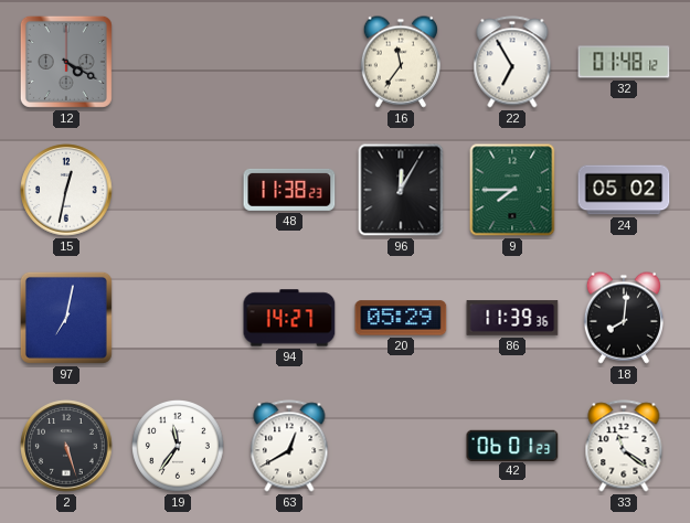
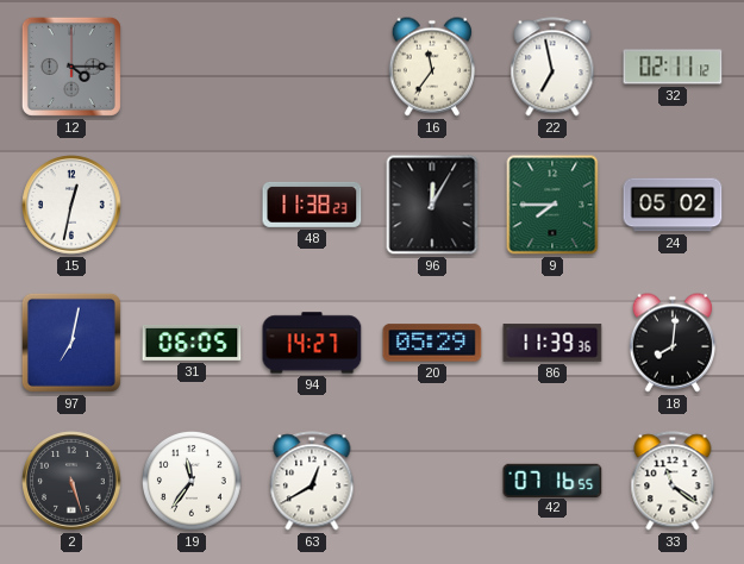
12: 4:20 -> 4:15
22: 6:55 -> 6:58
32: 01:48 -> 02:11
31: none -> 06:05
42: 06:01 -> 07:16
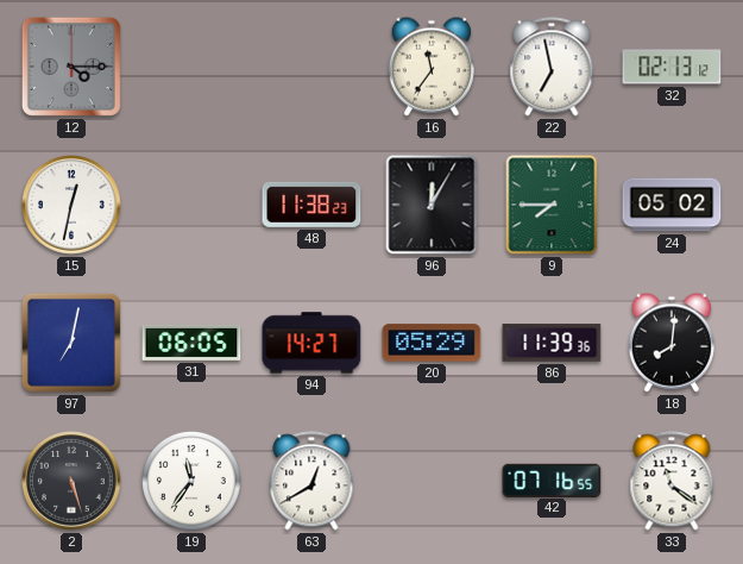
32: 02:11 -> 02:13
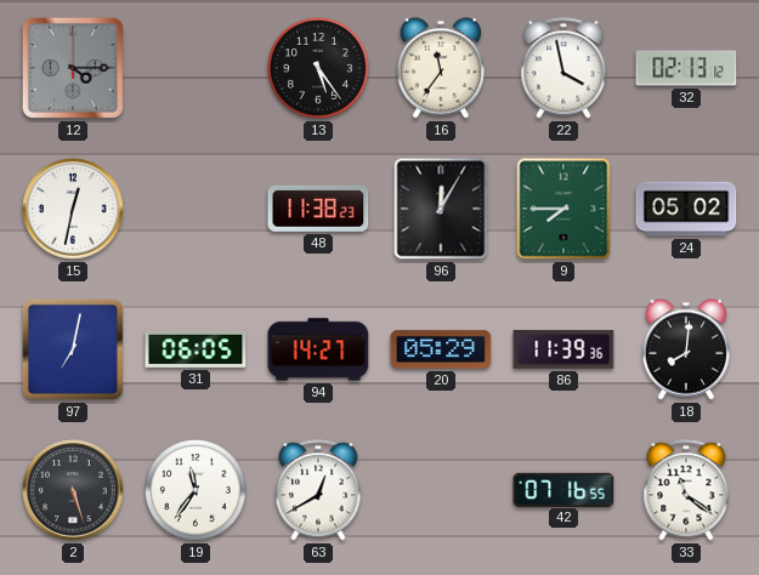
13: none -> 5:24
22: 6:58 -> 3:58
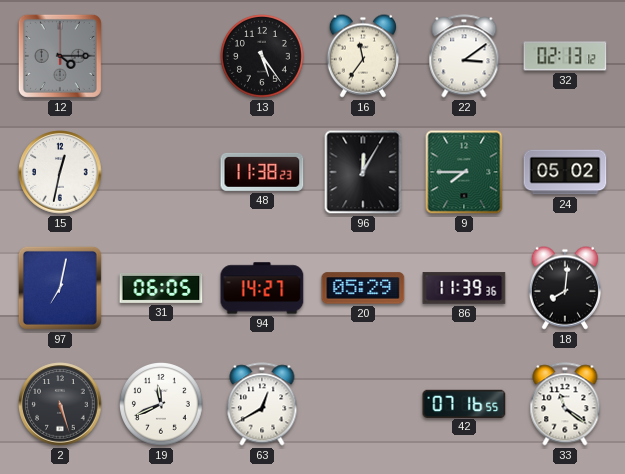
22: 3:58 -> 3:09
19: 11:36 -> 11:41
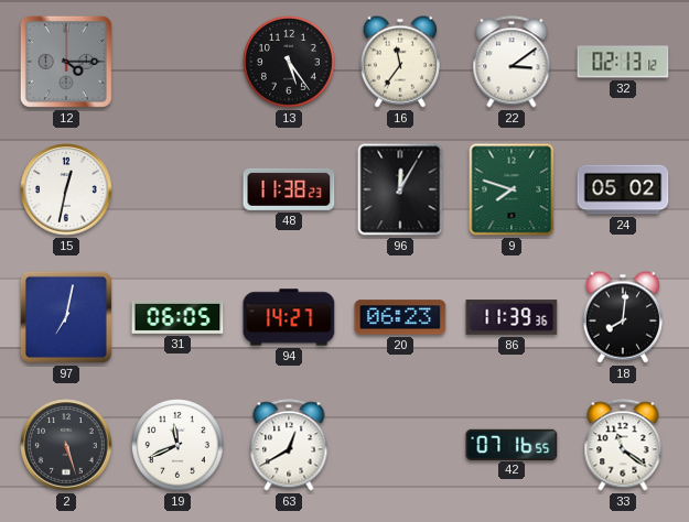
9: 7:45 -> 7:48
20: 05:29 -> 06:23
